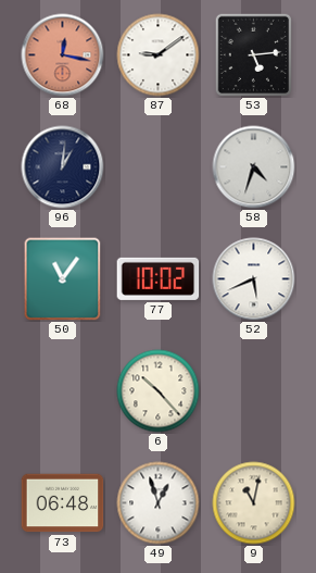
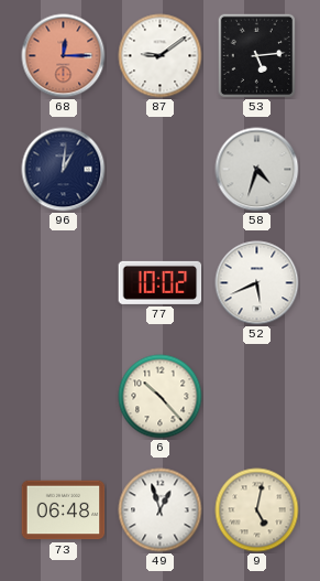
68: 12:17 -> 12:15
50: 11:06 -> none
9: 11:02 -> 5:02
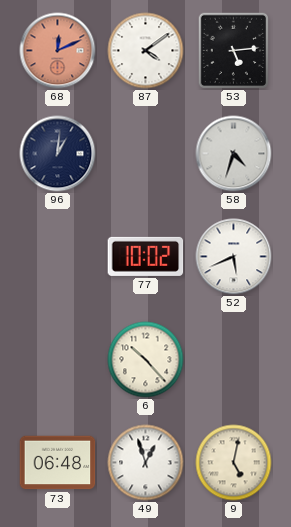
68: 12:15 -> 12:11
87: 9:09 -> 4:09
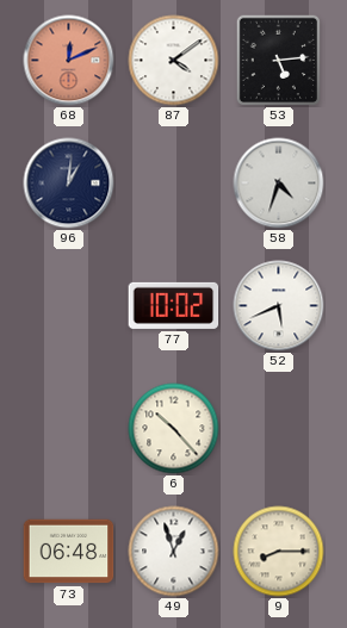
9: 5:02 -> 8:15
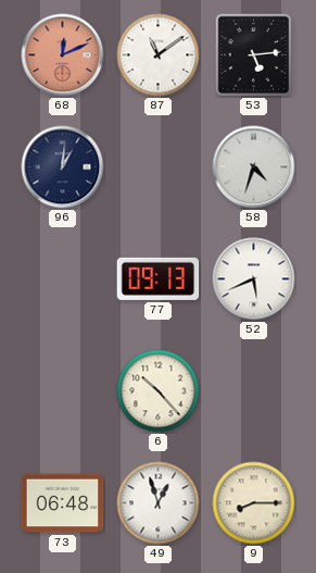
87: 4:09 -> 11:09
77: 10:02 -> 09:13
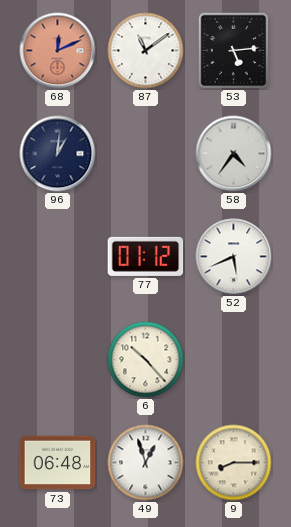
58: 4:33 -> 4:36
77: 09:13 -> 01:12
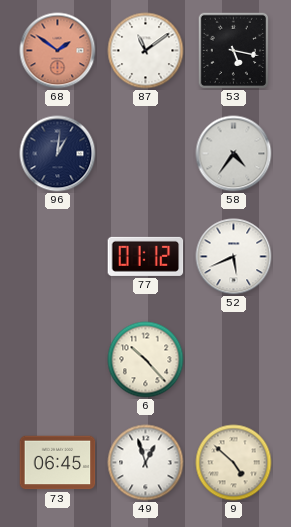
68: 12:11 -> 1:51
53: 5:14 -> 5:17
73: 06:48 -> 06:45
9: 8:15 -> 4:52
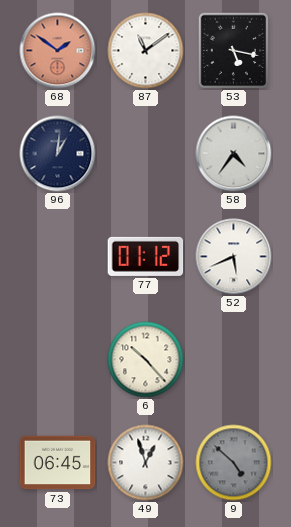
9 dial: cream -> grey
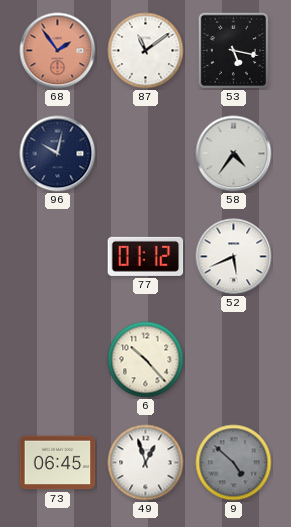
68: 1:51 -> 1:54
96: 1:01 -> 10:02
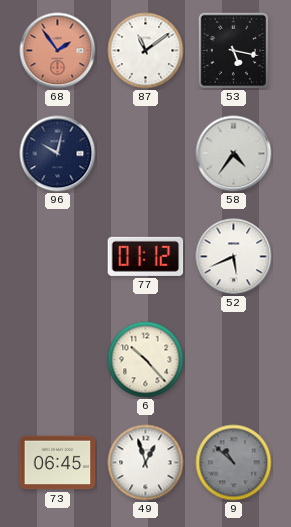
9: 4:52 -> 10:52
